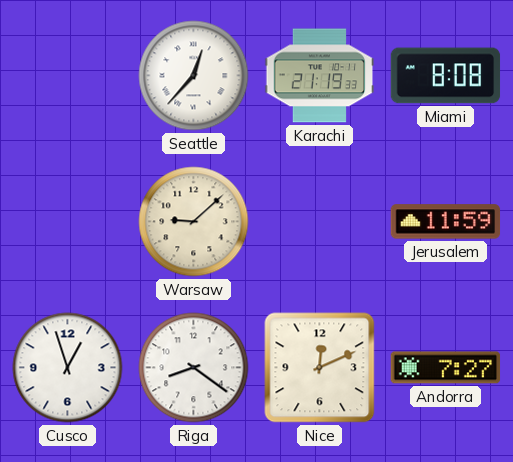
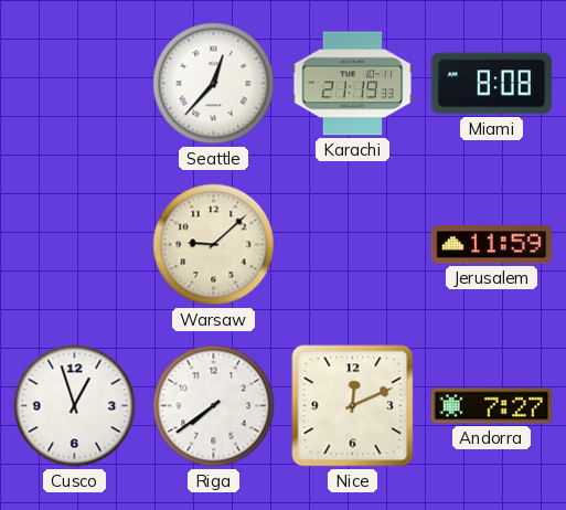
Riga: 8:21 -> 7:39
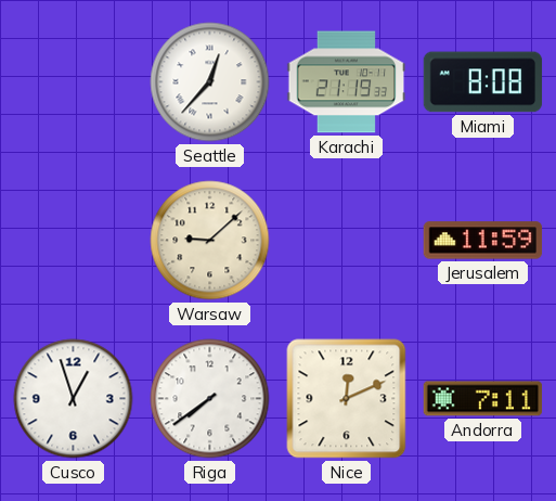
Andorra: 7:27 -> 7:11
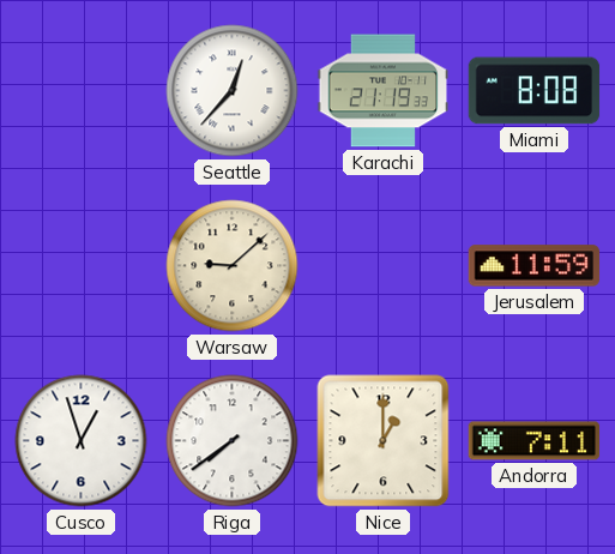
Nice: 12:11 -> 1:00
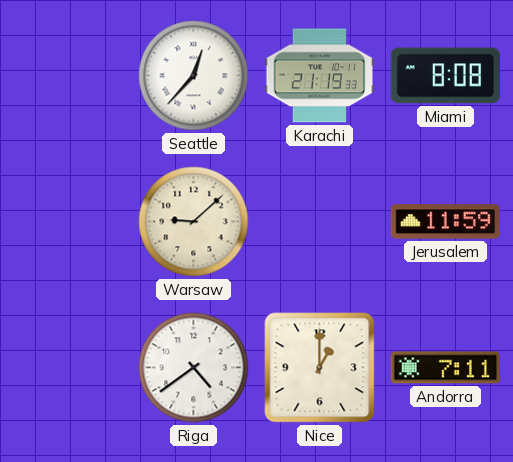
Cusco: 12:57 -> none
Riga: 7:39 -> 4:39
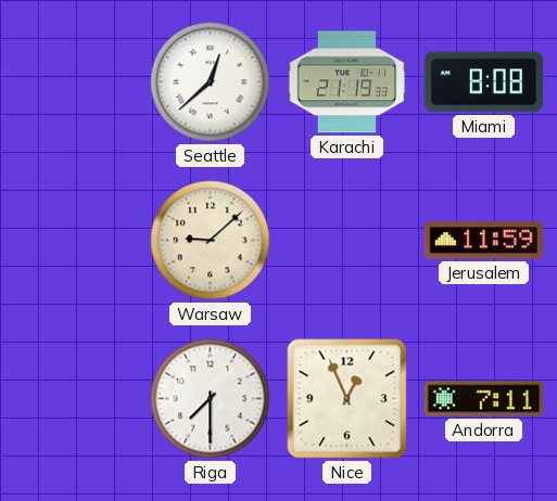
Seattle: 12:37 -> 12:38
Riga: 4:39 -> 7:30
Nice: 1:00 -> 12:56
